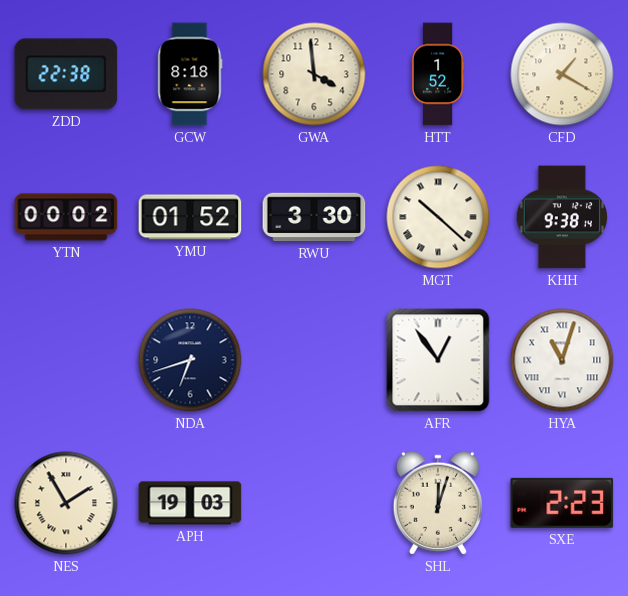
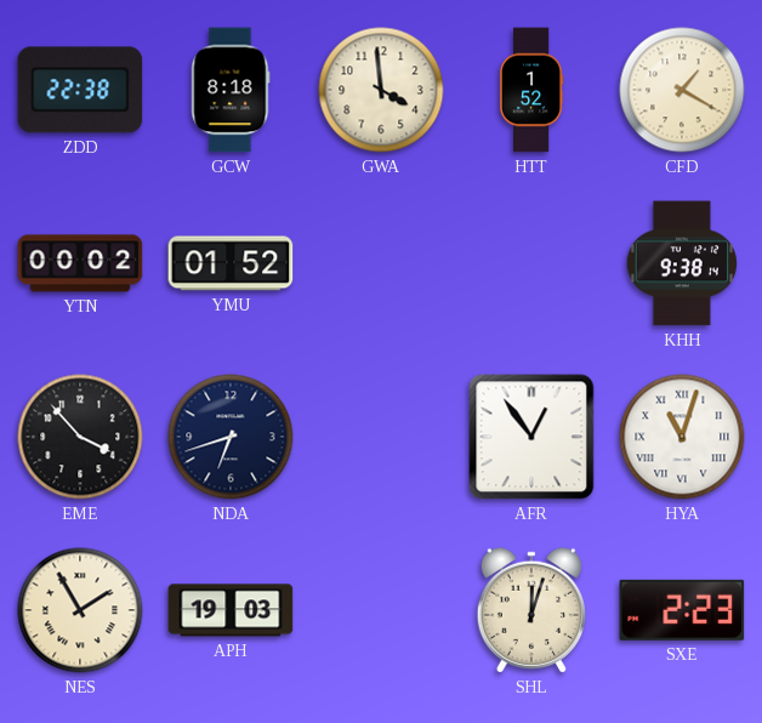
RWU: 3:30 -> none
MGT: 10:22 -> none
EME: none -> 3:53
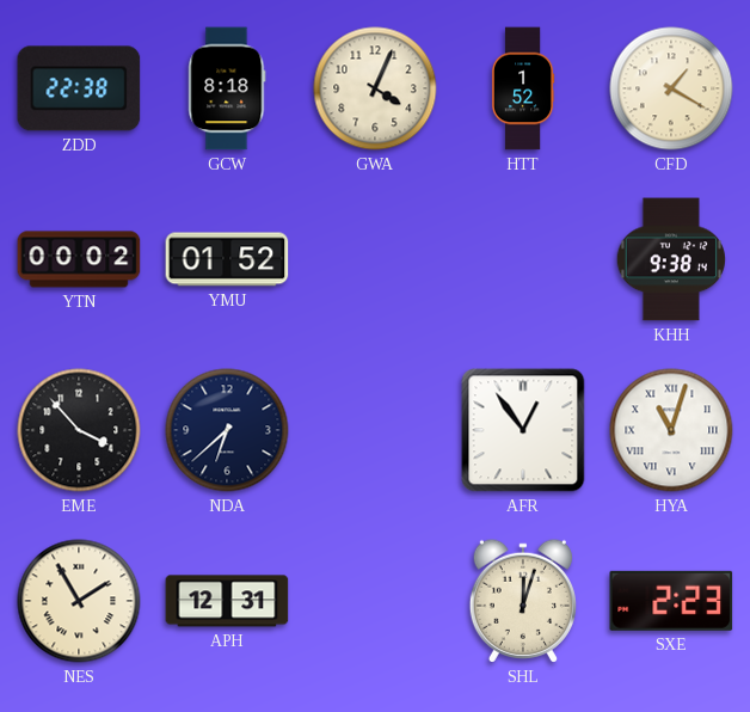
GWA: 3:59 -> 4:04
NDA: 6:42 -> 6:38
APH: 19:03 -> 12:31
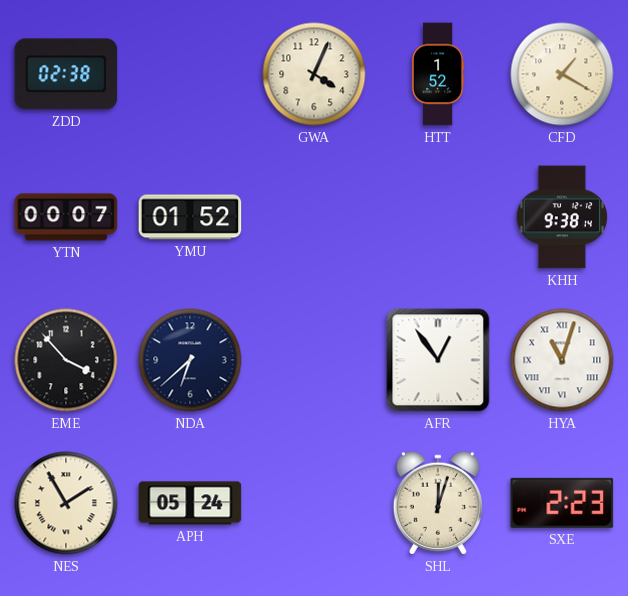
ZDD: 22:38 -> 02:38
GCW: 8:18 -> none
YTN: 00:02 -> 00:07
APH: 12:31 -> 05:24
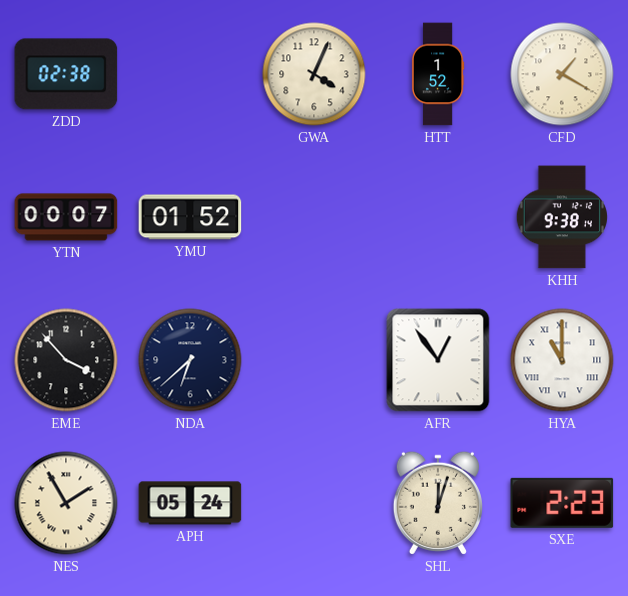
HYA: 11:03 -> 11:00
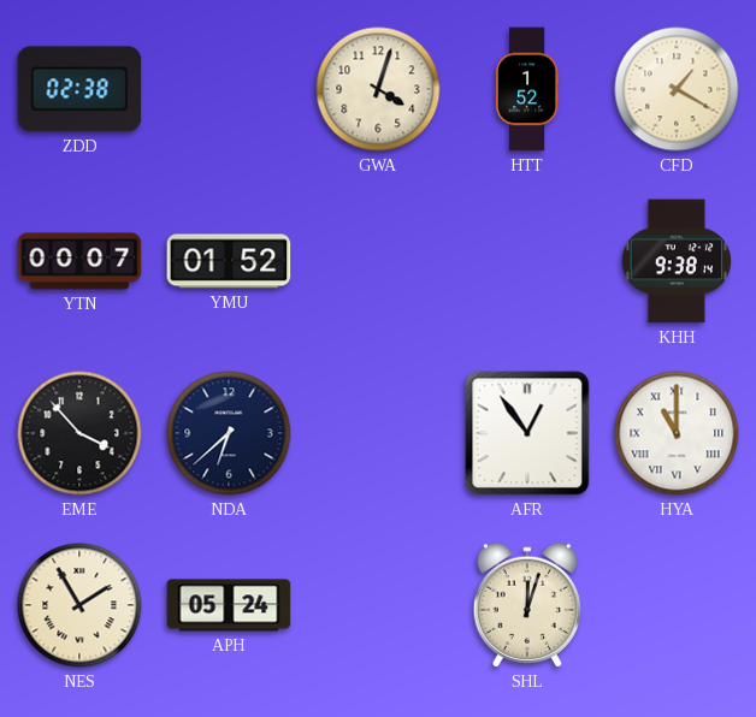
GWA: 4:04 -> 4:03
SXE: 2:23 -> none
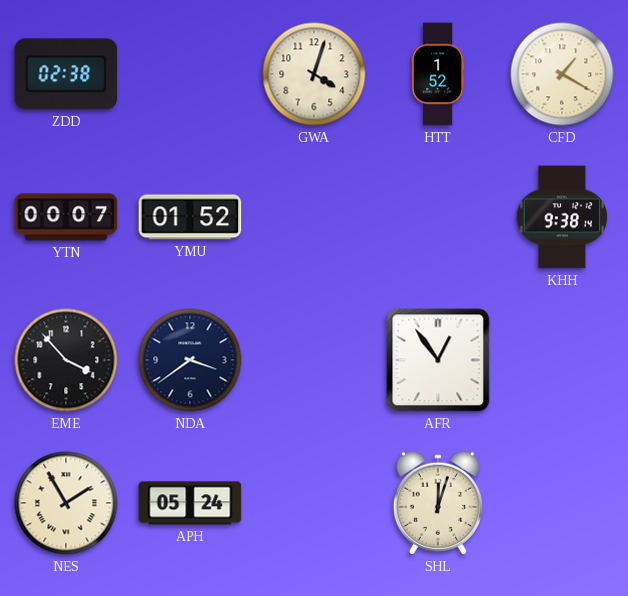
NDA: 6:38 -> 3:39
HYA: 11:00 -> none
